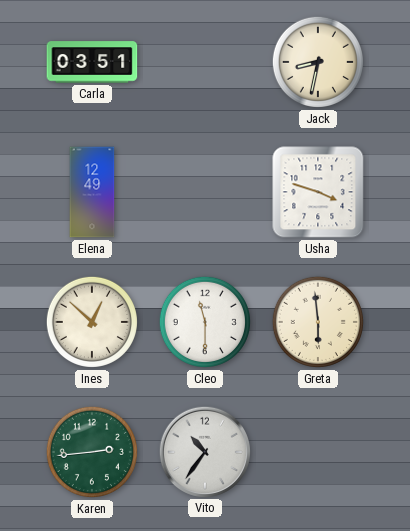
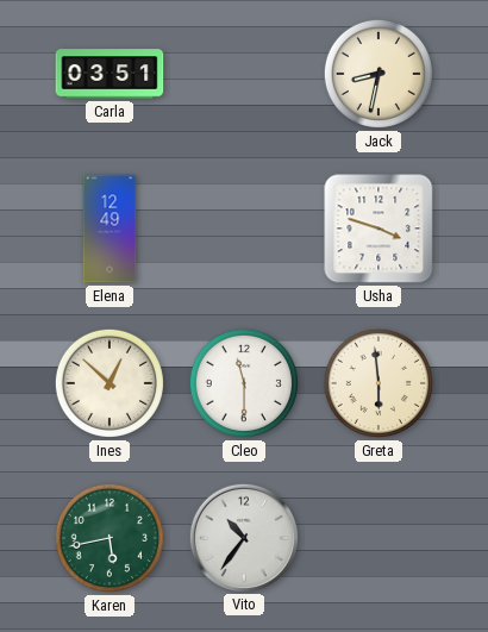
Karen: 2:44 -> 5:43
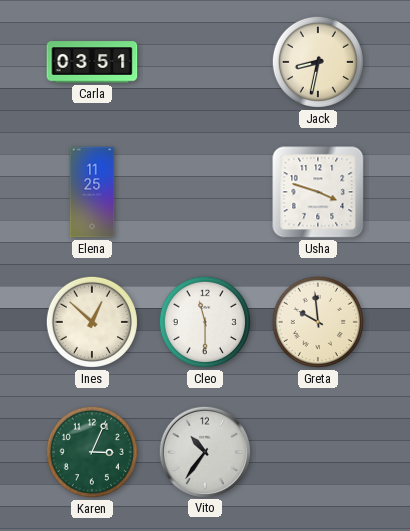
Elena: 12:49 -> 11:25
Greta: 5:59 -> 9:59
Karen: 5:43 -> 3:04
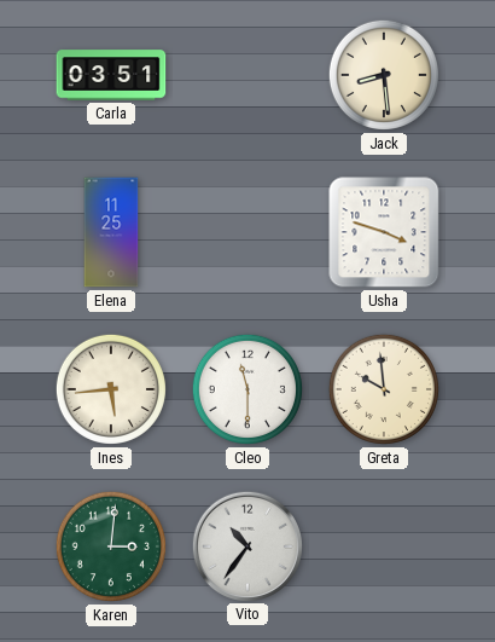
Jack: 8:32 -> 8:29
Ines: 12:52 -> 5:44
Karen: 3:04 -> 3:01
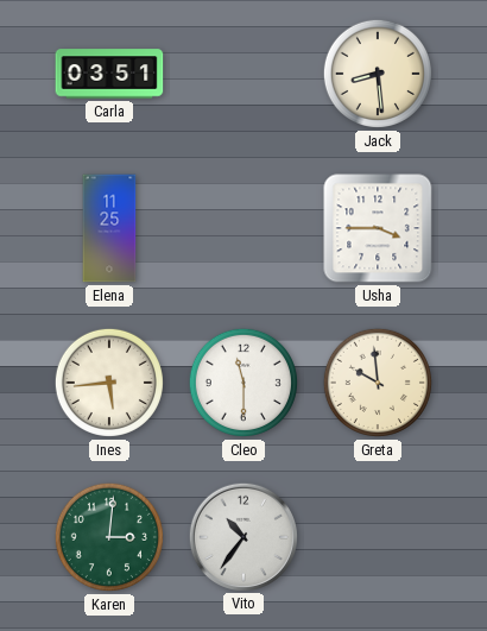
Usha: 3:48 -> 3:45
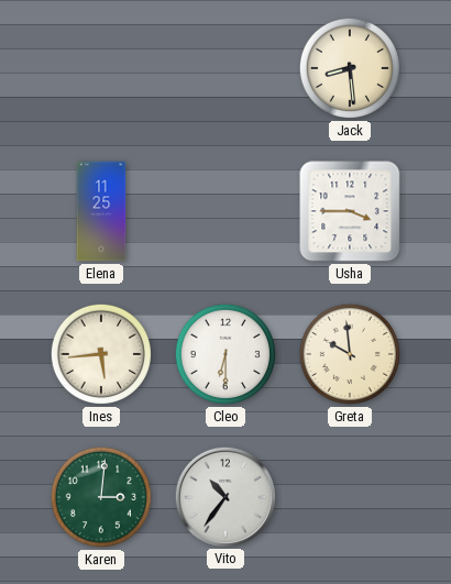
Carla: 03:51 -> none
Cleo: 11:30 -> 6:30
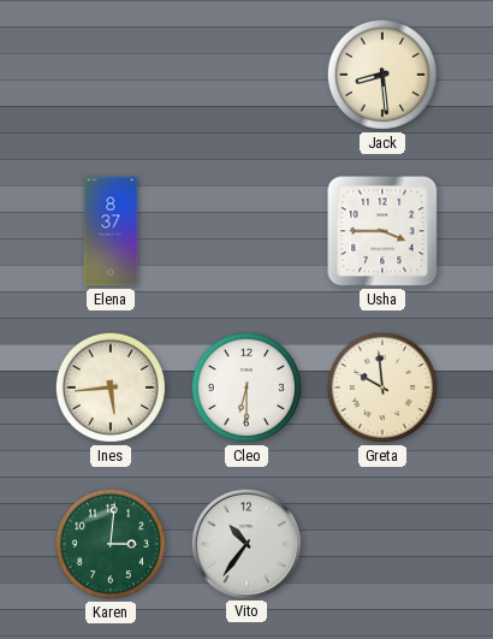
Elena: 11:25 -> 8:37
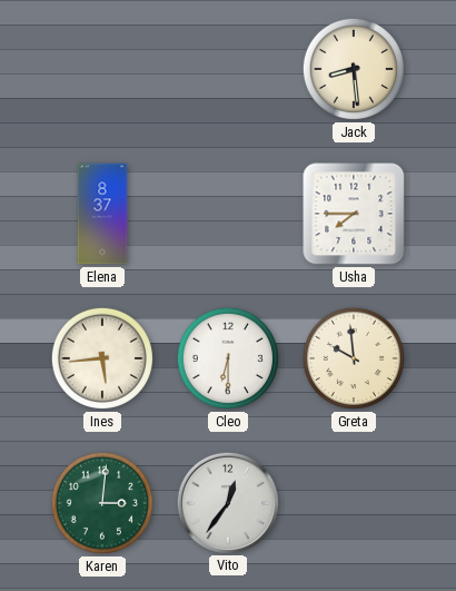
Usha: 3:45 -> 7:45
Vito: 10:36 -> 12:36
